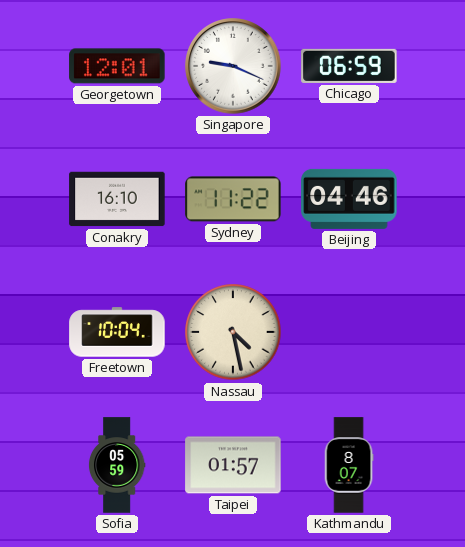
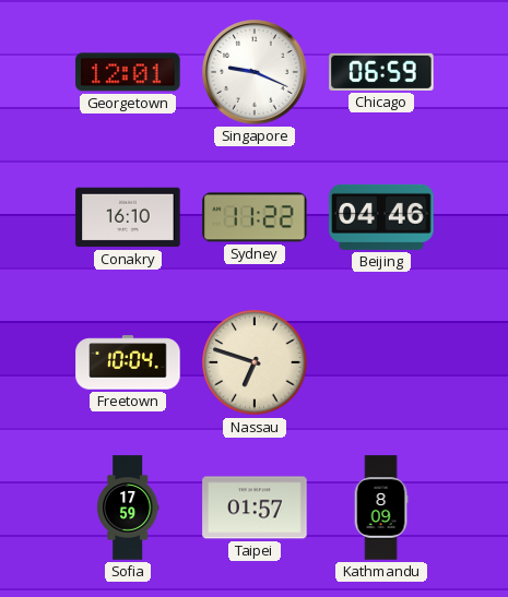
Nassau: 4:28 -> 6:48
Sofia: 05:59 -> 17:59
Kathmandu: 8:07 -> 8:09
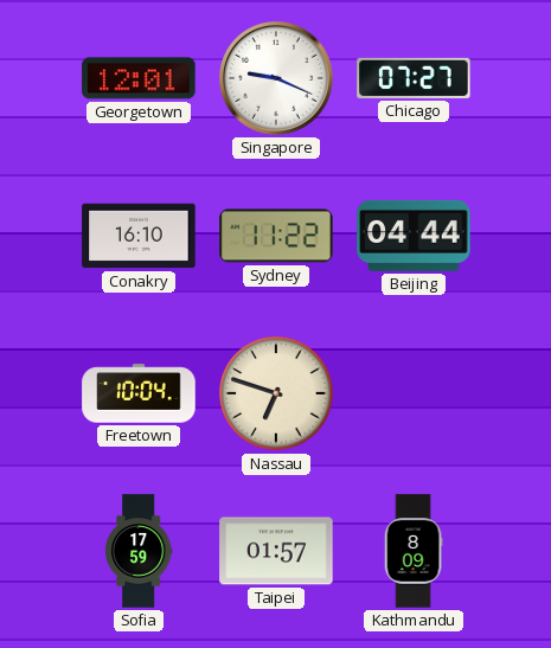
Chicago: 06:59 -> 07:27
Beijing: 04:46 -> 04:44
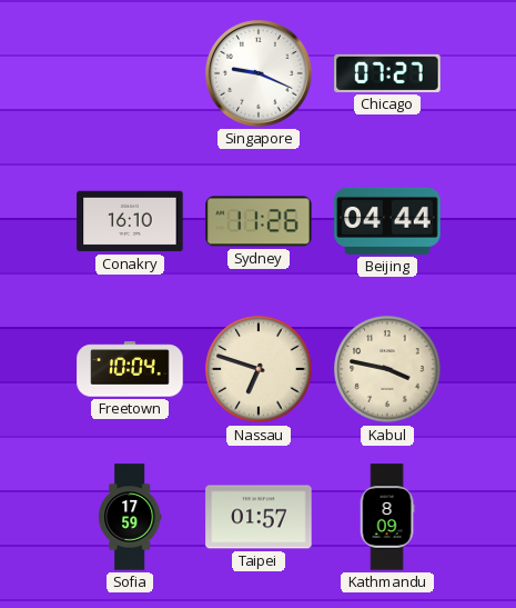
Georgetown: 12:01 -> none
Sydney: 11:22 -> 11:26
Kabul: none -> 3:47
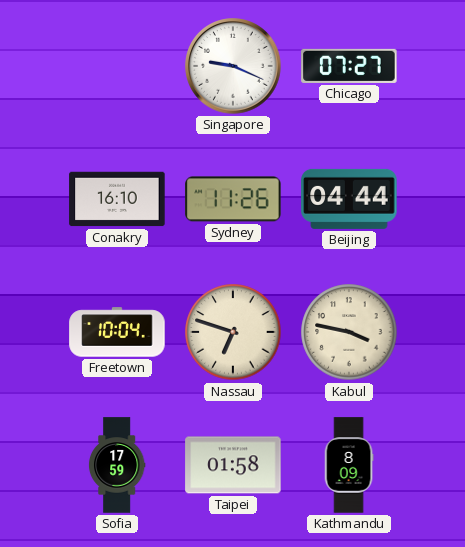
Taipei: 01:57 -> 01:58
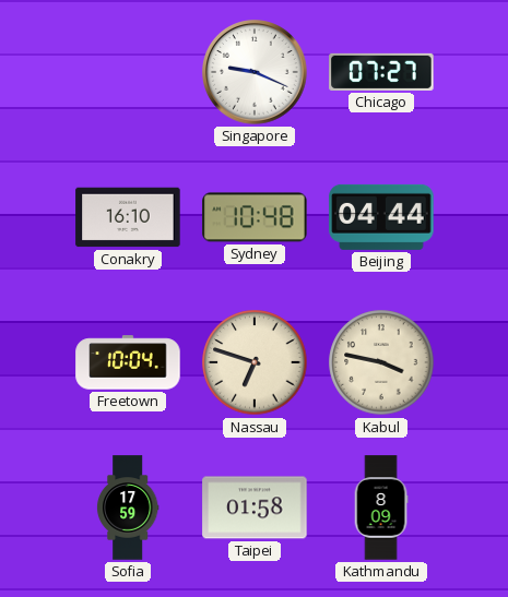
Sydney: 11:26 -> 10:48
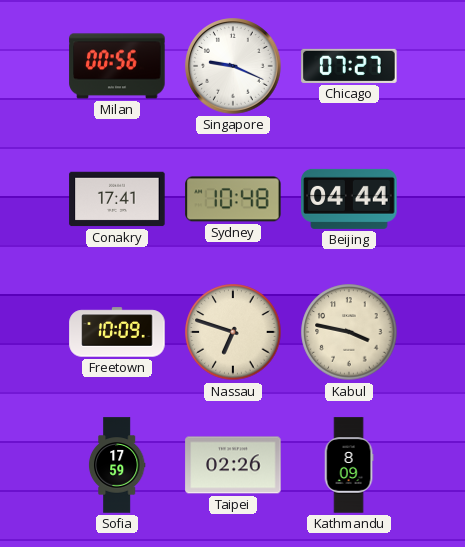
Milan: none -> 00:56
Conakry: 16:10 -> 17:41
Freetown: 10:04 -> 10:09
Taipei: 01:58 -> 02:26
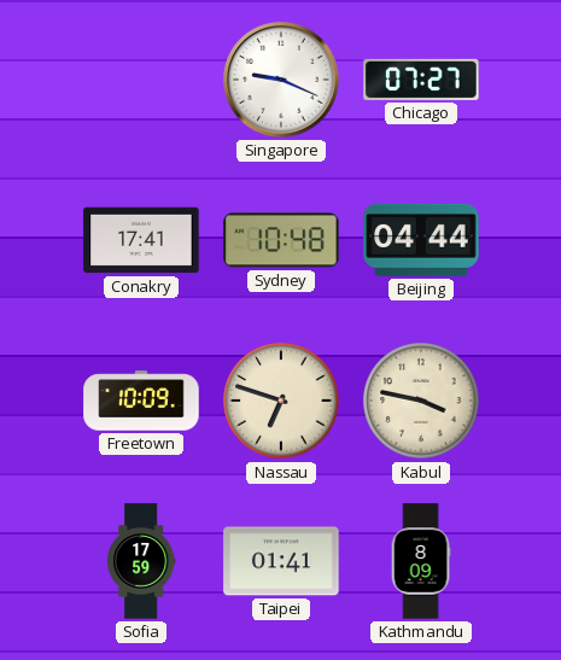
Milan: 00:56 -> none
Taipei: 02:26 -> 01:41
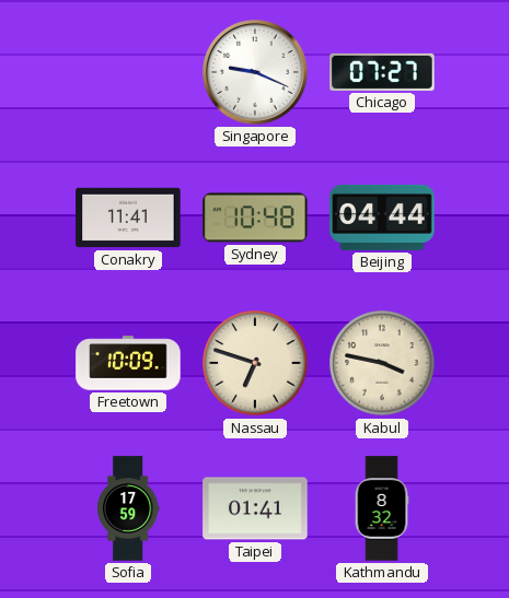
Conakry: 17:41 -> 11:41
Kathmandu: 8:09 -> 8:32
